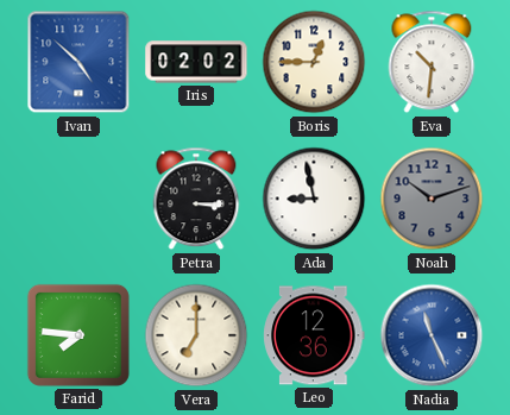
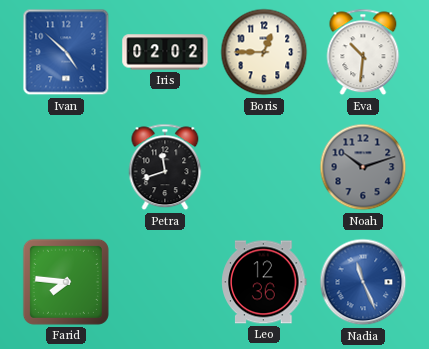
Petra: 3:15 -> 11:42
Ada: 8:58 -> none
Vera: 7:00 -> none
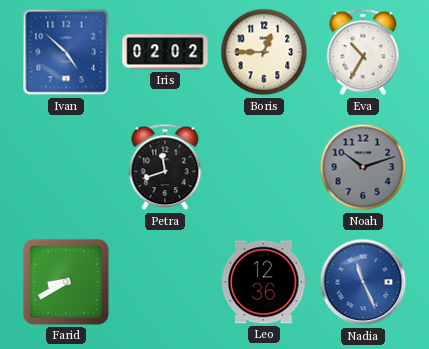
Eva: 10:31 -> 10:35
Farid: 7:46 -> 8:40
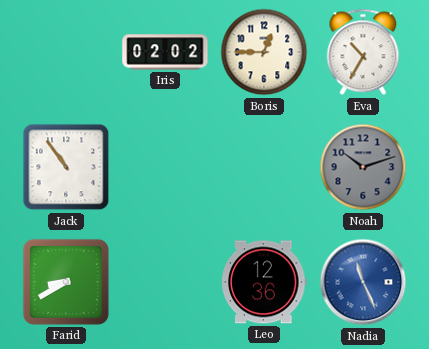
Ivan: 4:52 -> none
Jack: none -> 10:54
Petra: 11:42 -> none
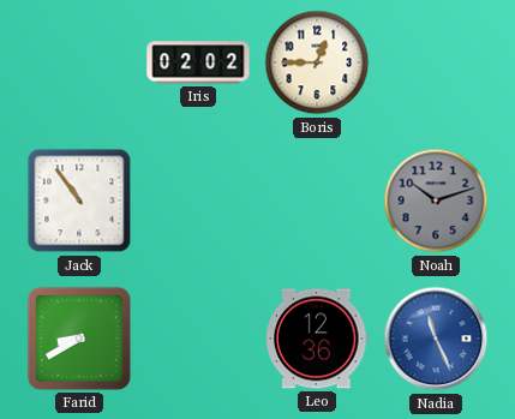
Eva: 10:35 -> none
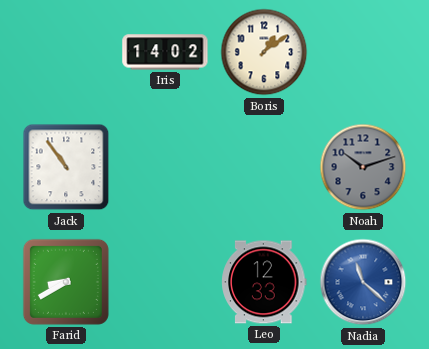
Iris: 02:02 -> 14:02
Boris: 12:45 -> 1:09
Leo: 12:36 -> 12:33
Nadia: 11:26 -> 11:22
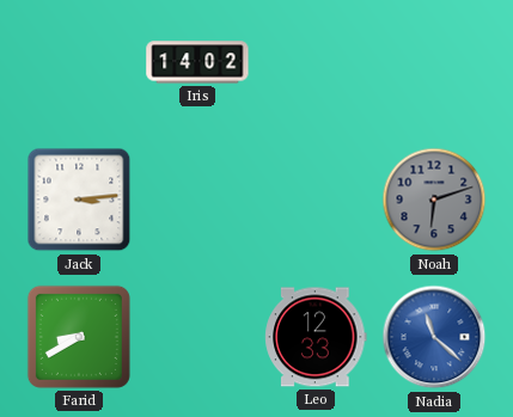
Boris: 1:09 -> none
Jack: 10:54 -> 3:14
Noah: 10:12 -> 6:12
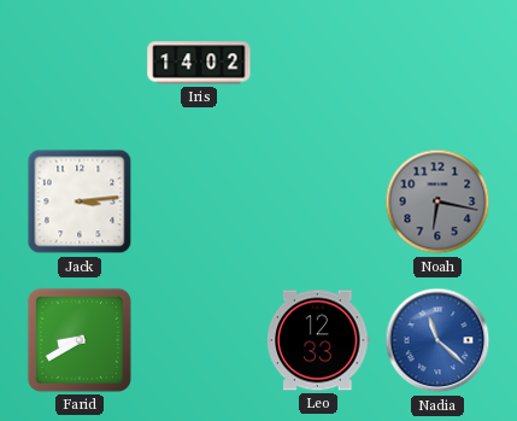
Noah: 6:12 -> 6:17
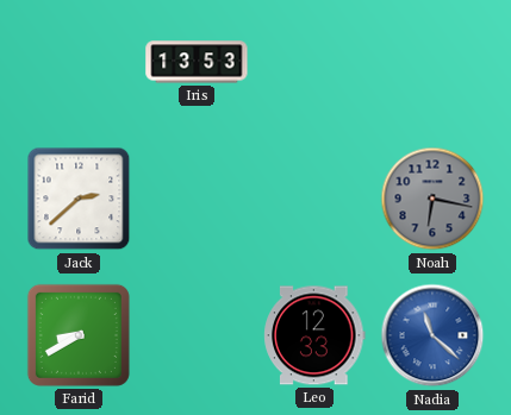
Iris: 14:02 -> 13:53
Jack: 3:14 -> 2:38
